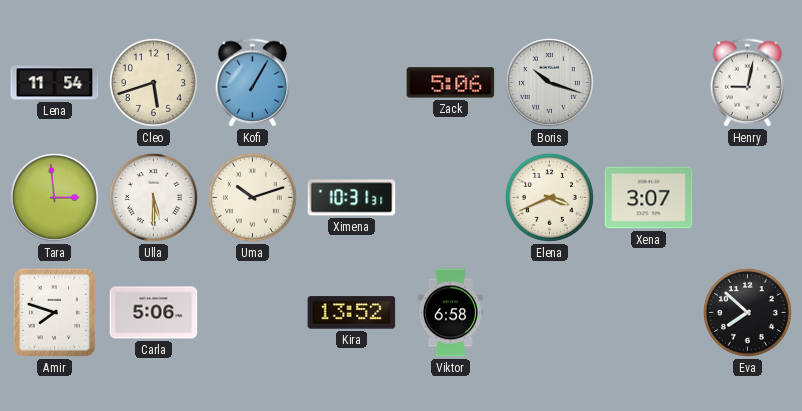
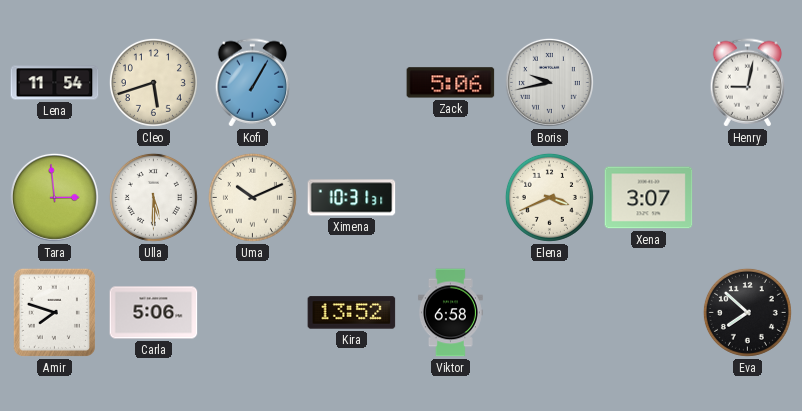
Boris: 10:18 -> 9:43
Uma: 10:12 -> 10:11
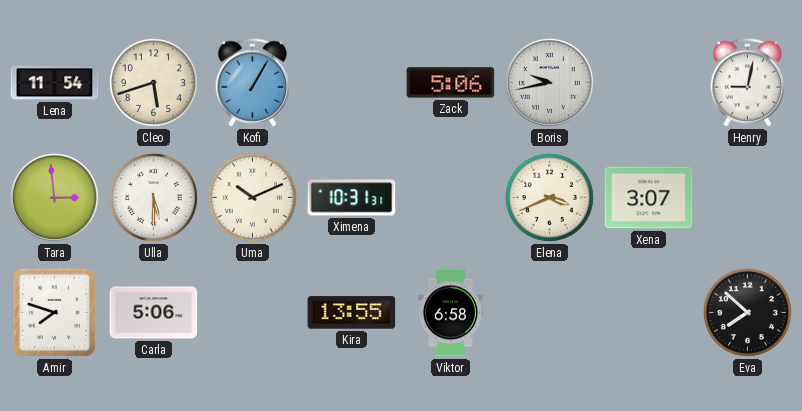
Kira: 13:52 -> 13:55
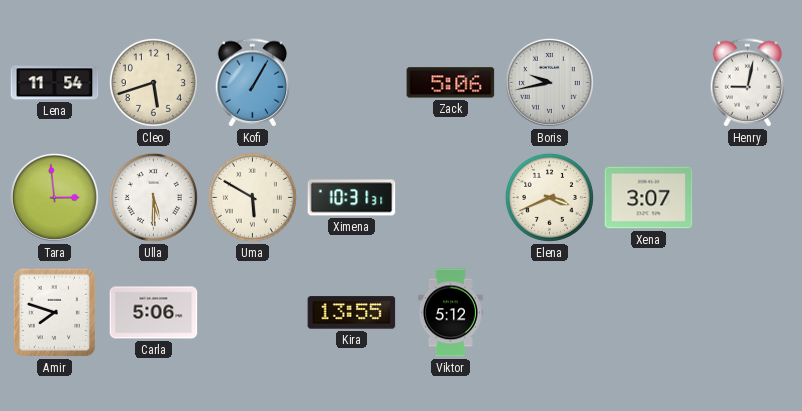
Uma: 10:11 -> 5:50
Viktor: 6:58 -> 5:12
Eva: 7:52 -> none
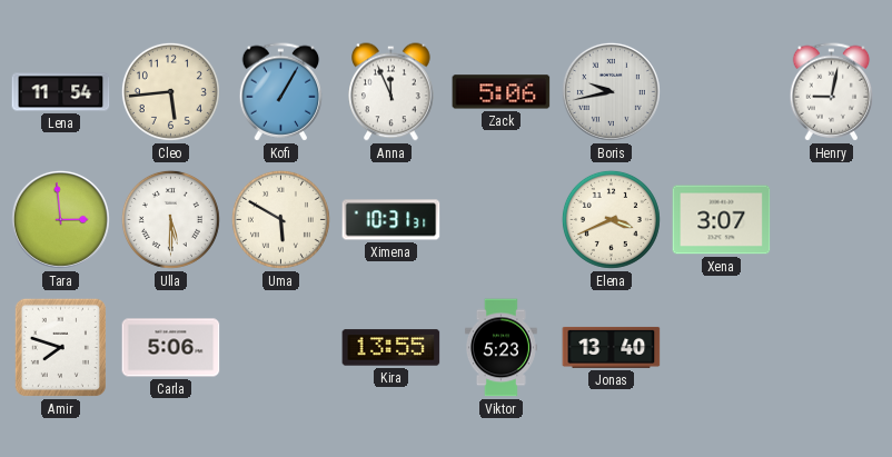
Cleo: 5:42 -> 5:44
Anna: none -> 11:56
Viktor: 5:12 -> 5:23
Jonas: none -> 13:40
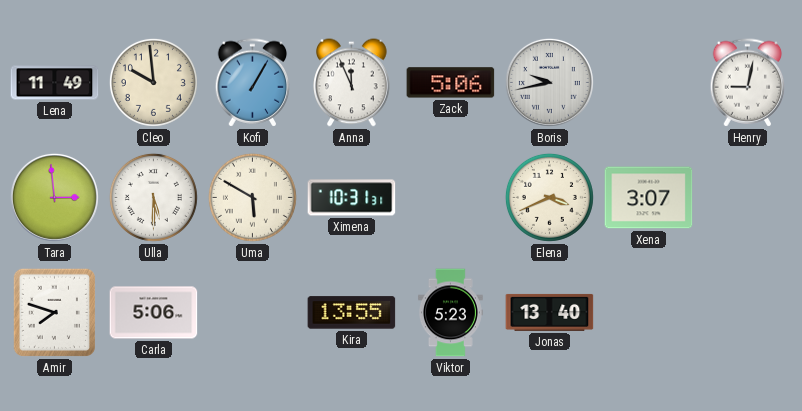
Lena: 11:54 -> 11:49
Cleo: 5:44 -> 9:59
